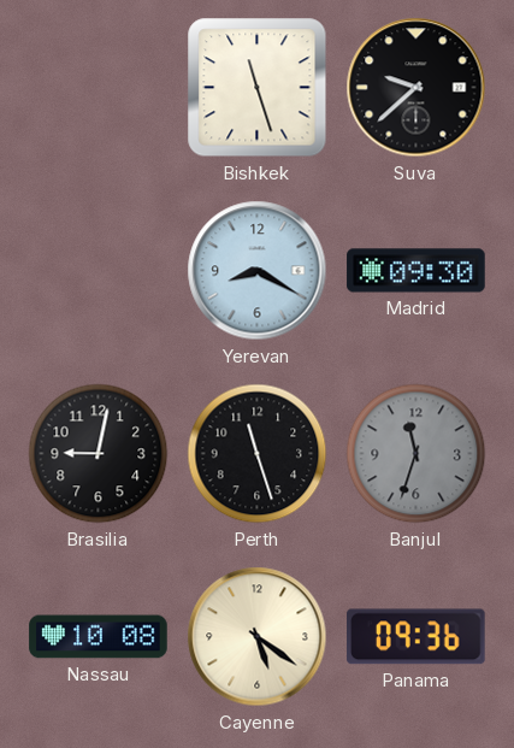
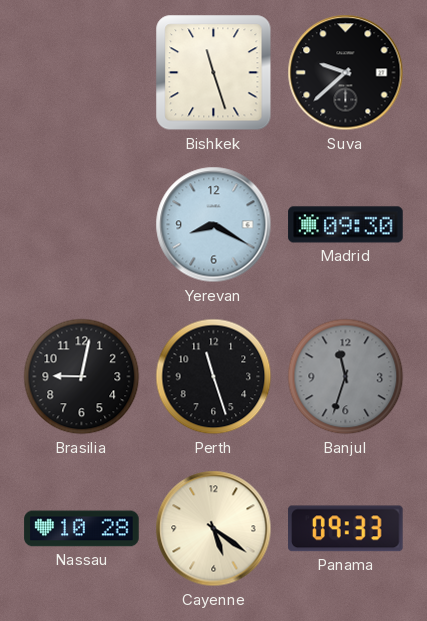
Nassau: 10:08 -> 10:28
Panama: 09:36 -> 09:33
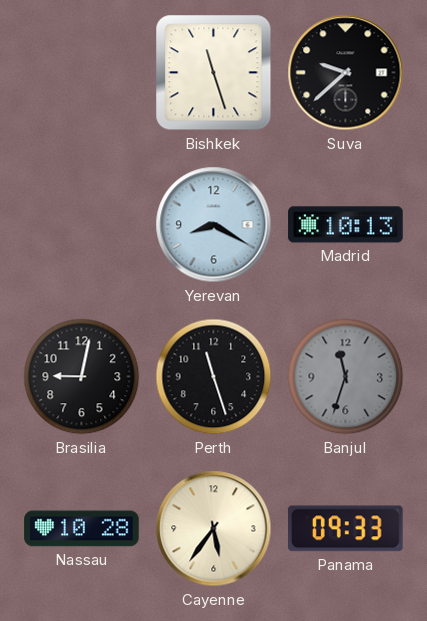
Madrid: 09:30 -> 10:13
Cayenne: 5:21 -> 5:36
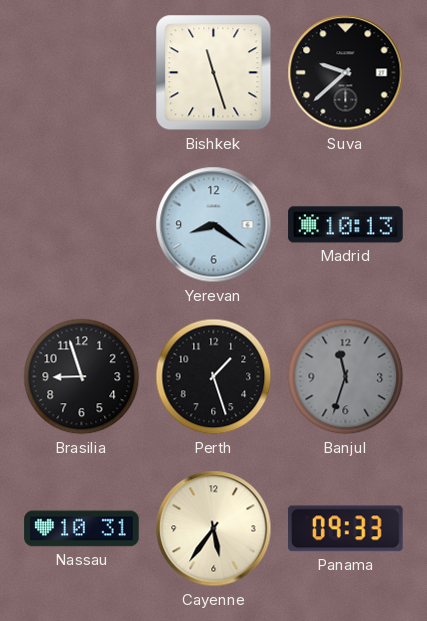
Yerevan: 8:20 -> 8:21
Brasilia: 9:02 -> 8:57
Perth: 11:27 -> 1:27
Nassau: 10:28 -> 10:31
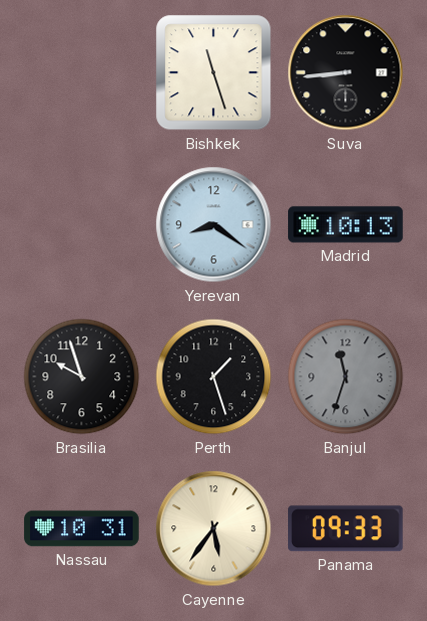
Suva: 9:38 -> 8:44
Brasilia: 8:57 -> 9:57
